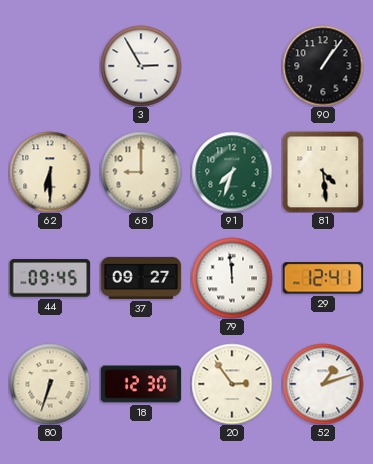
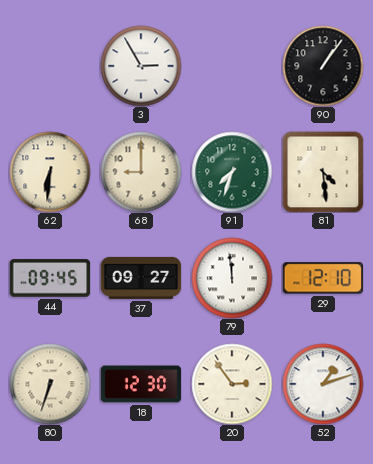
62: 6:30 -> 6:31
29: 12:41 -> 12:10
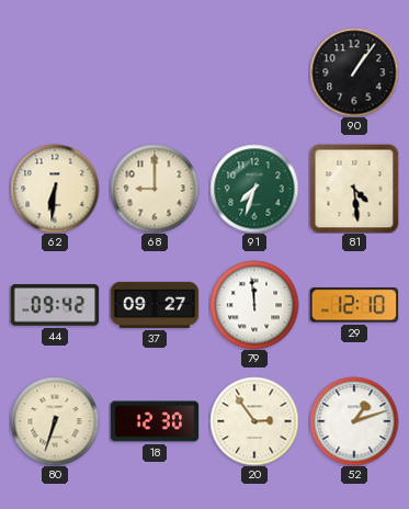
3: 2:55 -> none
44: 09:45 -> 09:42
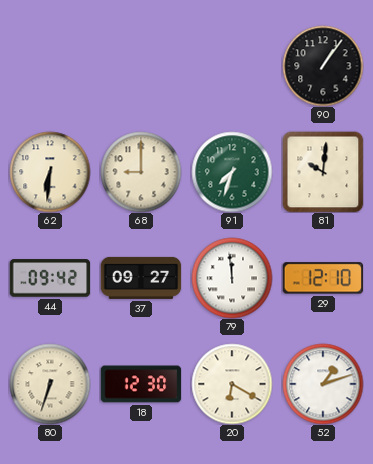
81: 4:29 -> 10:01
20: 2:54 -> 6:20
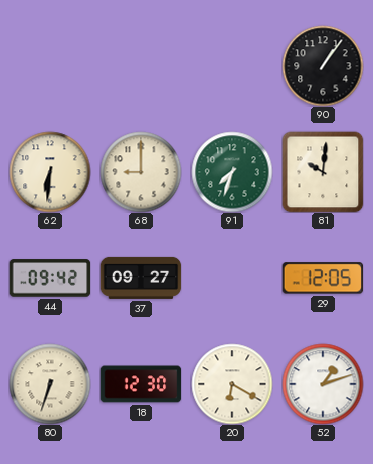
79: 11:59 -> none
29: 12:10 -> 12:05
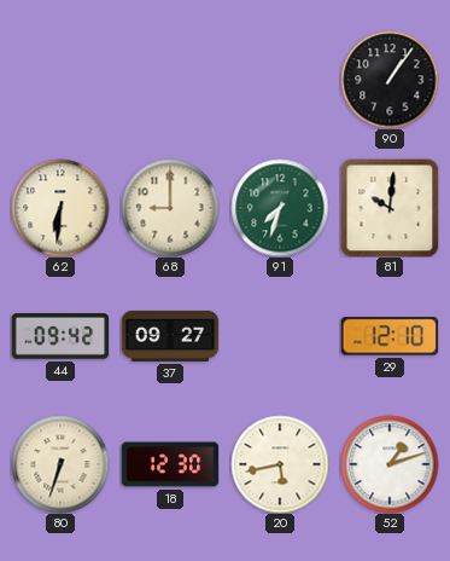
29: 12:05 -> 12:10
20: 6:20 -> 5:43
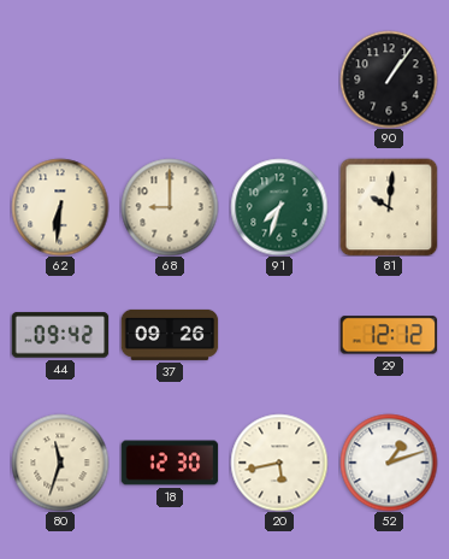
37: 09:27 -> 09:26
29: 12:10 -> 12:12
80: 6:33 -> 11:33
